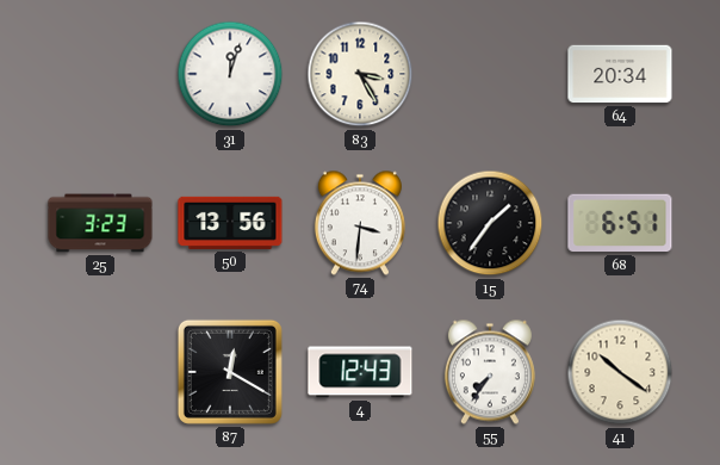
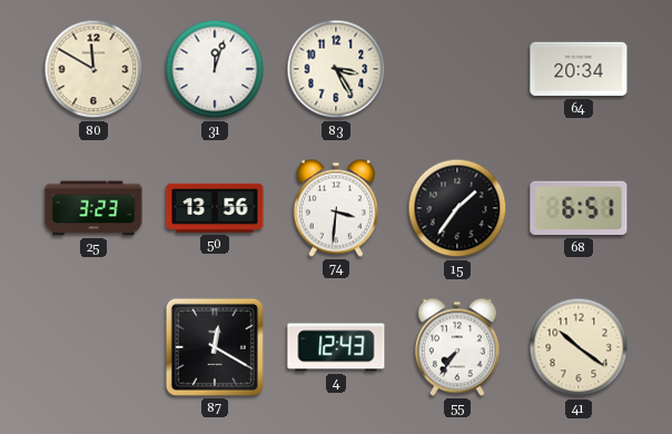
80: none -> 11:50
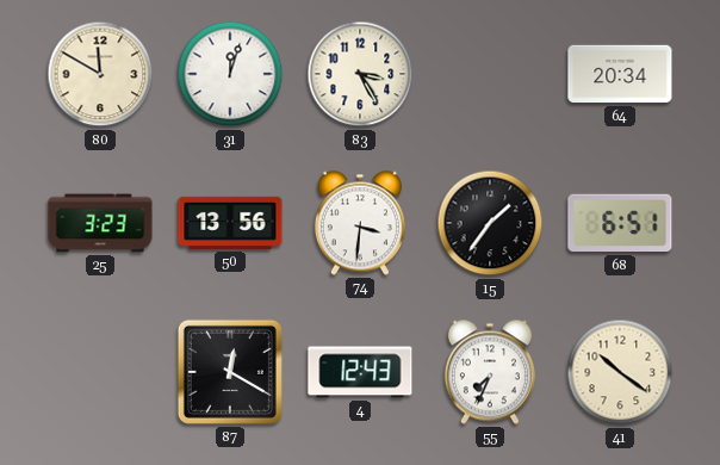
55: 7:36 -> 7:34
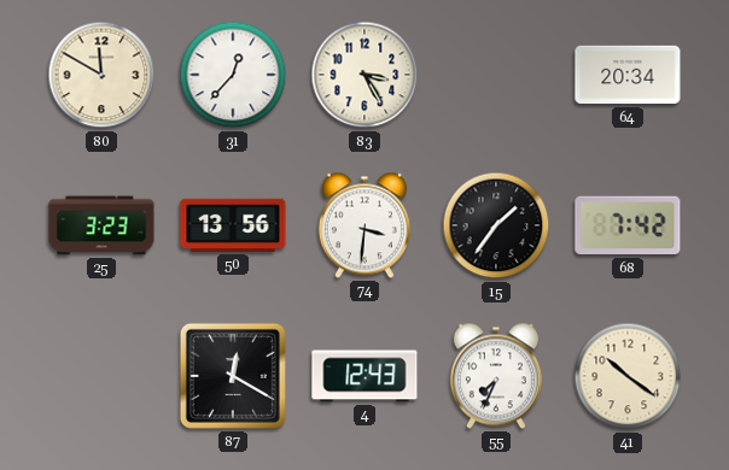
31: 12:03 -> 12:37
68: 6:51 -> 7:42
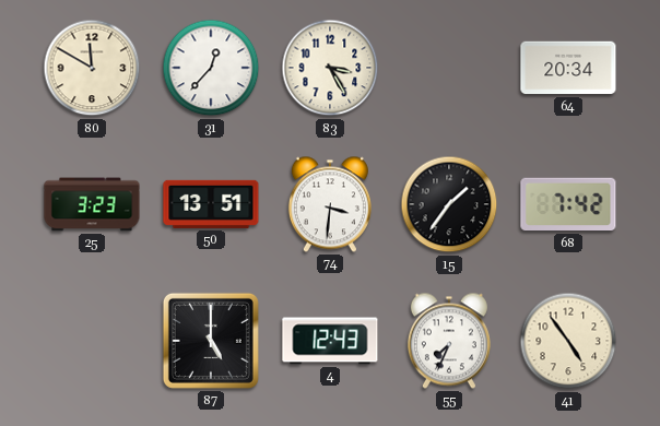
50: 13:56 -> 13:51
87: 12:20 -> 5:00
41: 10:21 -> 4:54
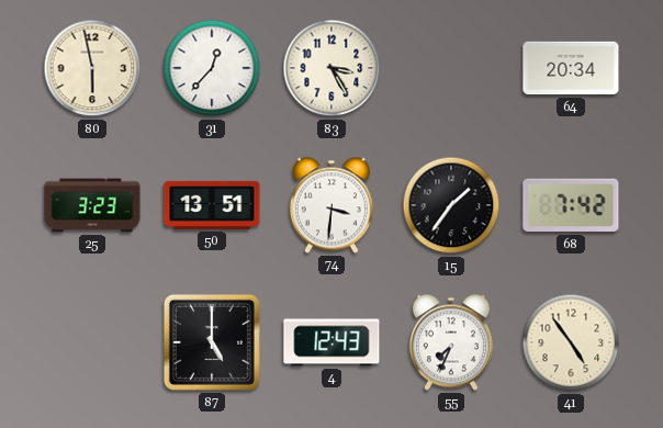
80: 11:50 -> 5:58
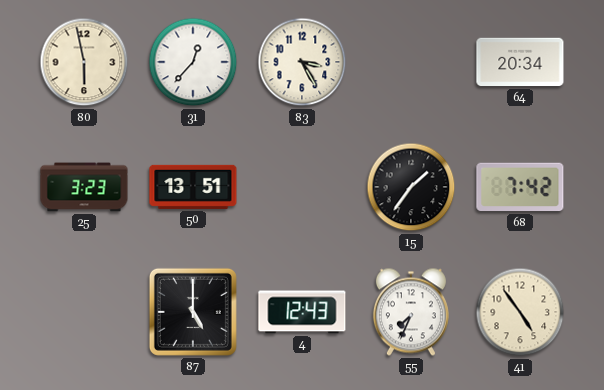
74: 3:31 -> none
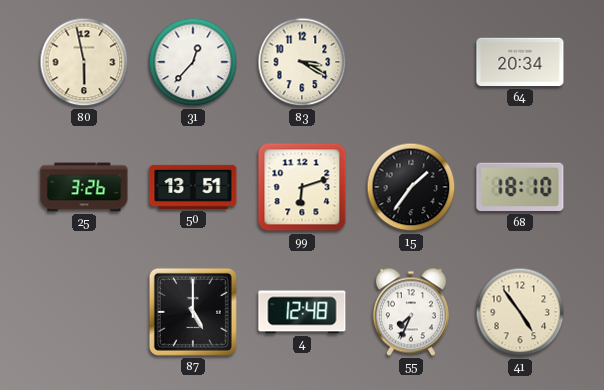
83: 3:25 -> 3:20
25: 3:23 -> 3:26
99: none -> 6:12
68: 7:42 -> 18:10
4: 12:43 -> 12:48
